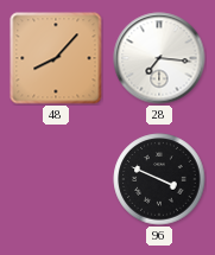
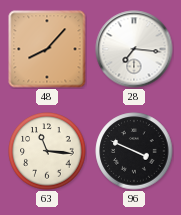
63: none -> 11:16
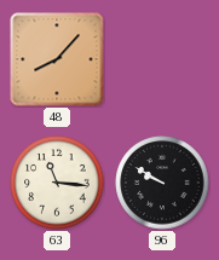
28: 7:16 -> none
96: 3:49 -> 9:50
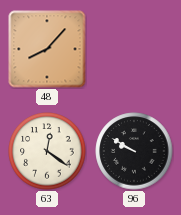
63: 11:16 -> 12:21
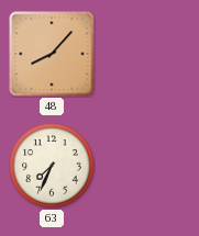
63: 12:21 -> 7:34
96: 9:50 -> none
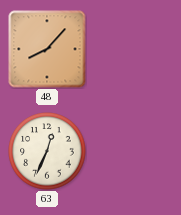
63: 7:34 -> 12:34
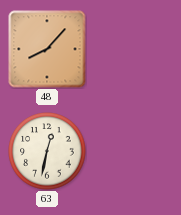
63: 12:34 -> 12:32
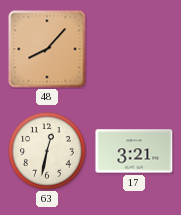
17: none -> 3:21
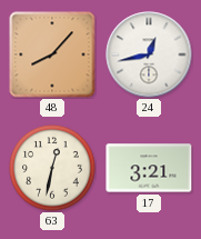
24: none -> 12:43
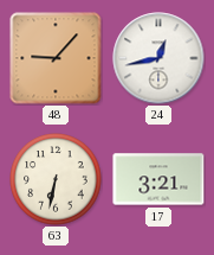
48: 8:07 -> 9:07
63: 12:32 -> 6:32
